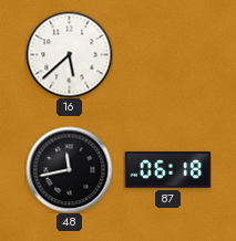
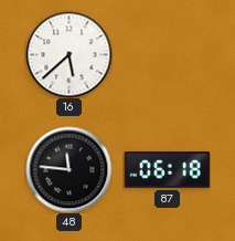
48: 11:43 -> 11:46
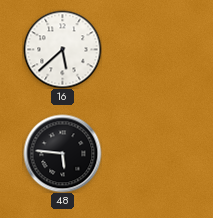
48: 11:46 -> 5:46
87: 06:18 -> none
